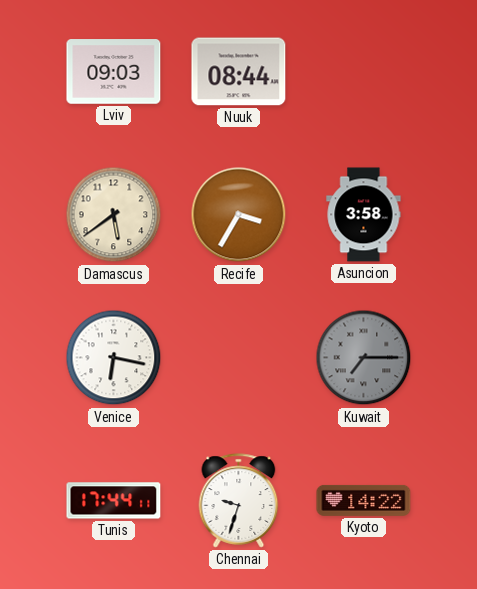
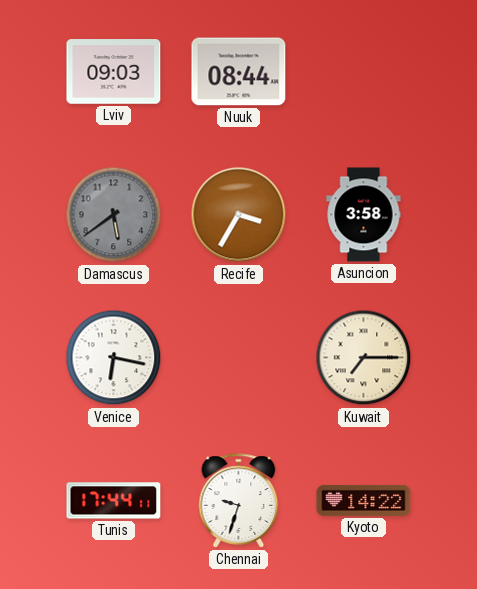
Damascus dial: cream -> grey
Kuwait dial: grey -> cream
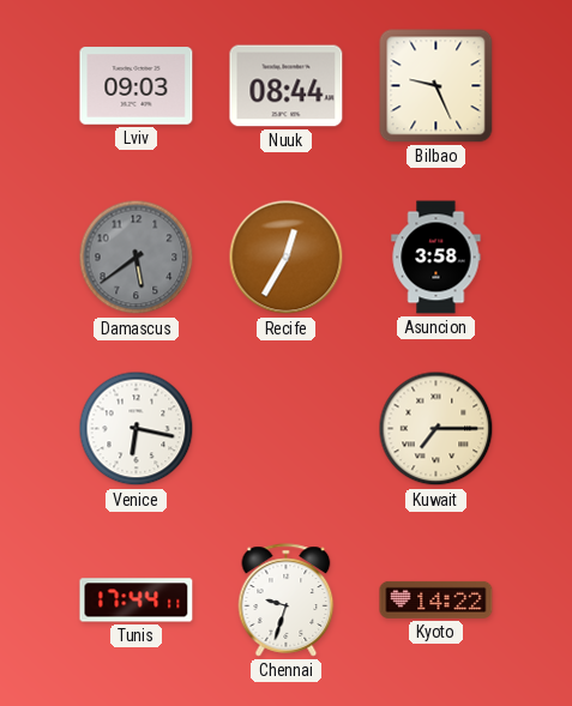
Bilbao: none -> 9:26
Recife: 3:35 -> 12:35
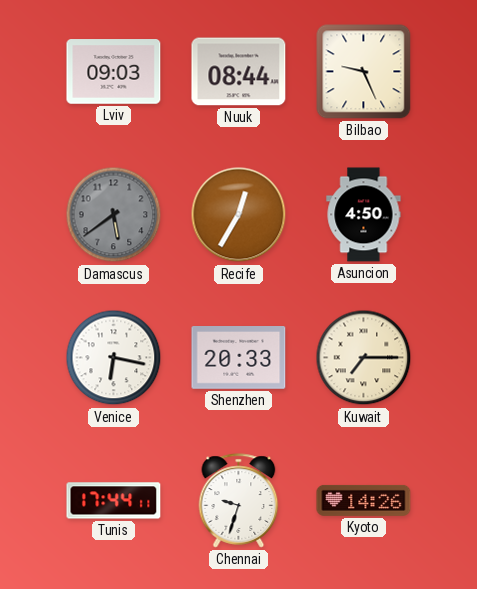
Asuncion: 3:58 -> 4:50
Shenzhen: none -> 20:33
Kyoto: 14:22 -> 14:26
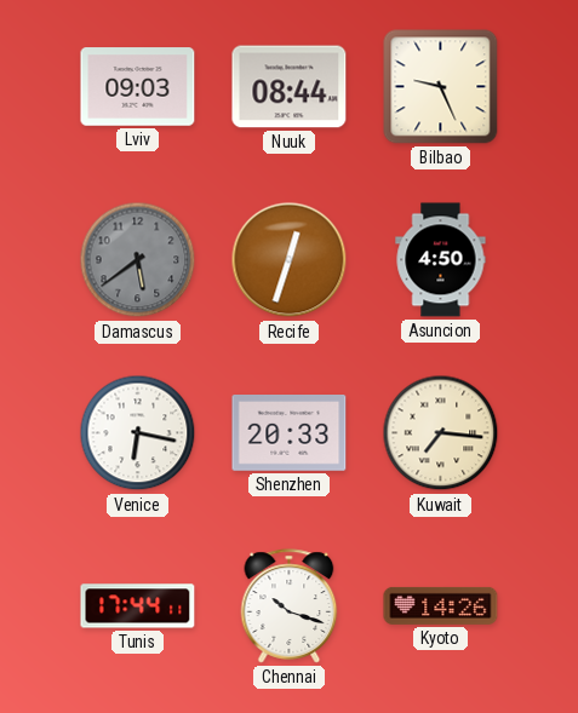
Recife: 12:35 -> 12:33
Kuwait: 7:15 -> 7:16
Chennai: 9:33 -> 10:18
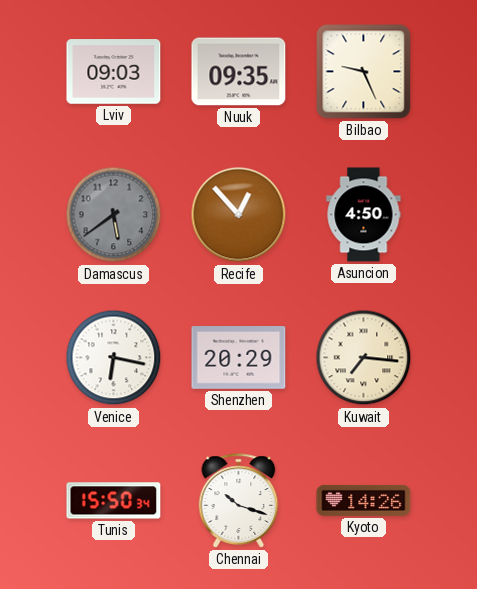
Nuuk: 08:44 -> 09:35
Recife: 12:33 -> 12:53
Shenzhen: 20:33 -> 20:29
Tunis: 17:44 -> 15:50
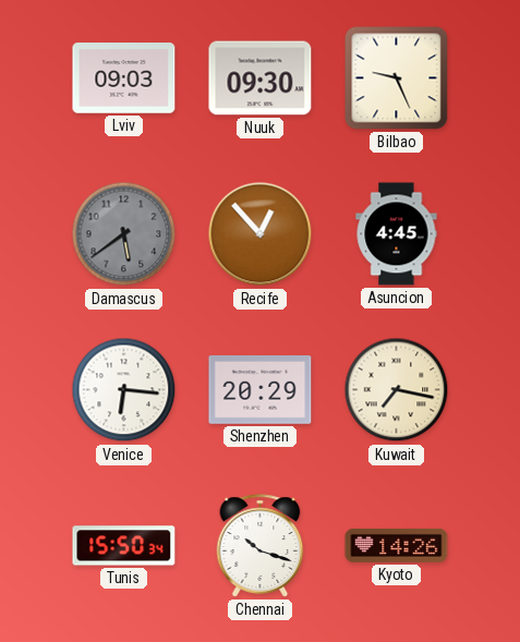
Nuuk: 09:35 -> 09:30
Asuncion: 4:50 -> 4:45
Venice: 6:17 -> 6:16
Kuwait: 7:16 -> 7:17
